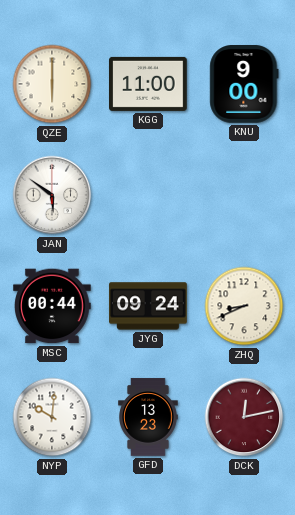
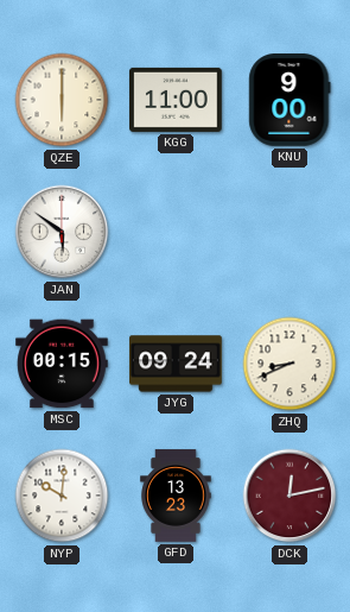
MSC: 00:44 -> 00:15
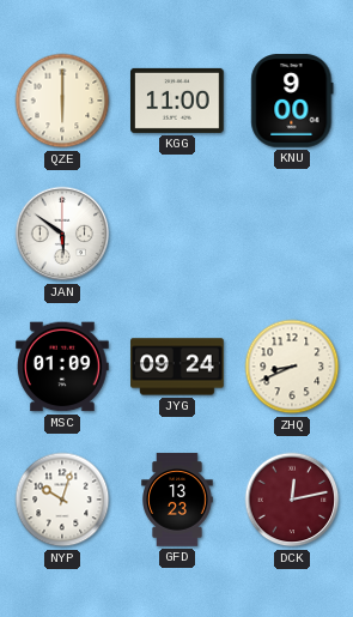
MSC: 00:15 -> 01:09
NYP: 10:01 -> 10:03
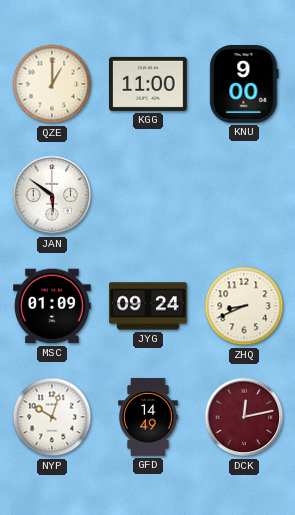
QZE: 6:00 -> 1:00
GFD: 13:23 -> 14:49
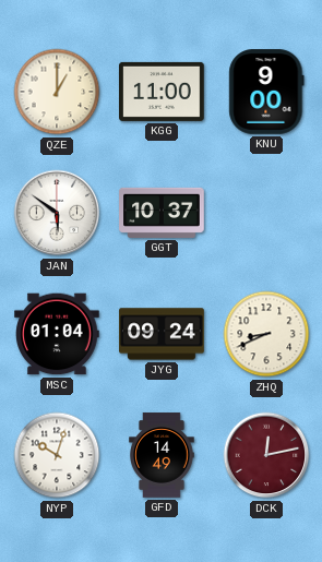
GGT: none -> 10:37
MSC: 01:09 -> 01:04
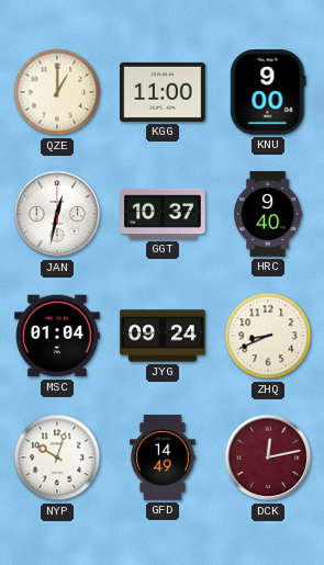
JAN: 5:51 -> 12:32
HRC: none -> 9:40
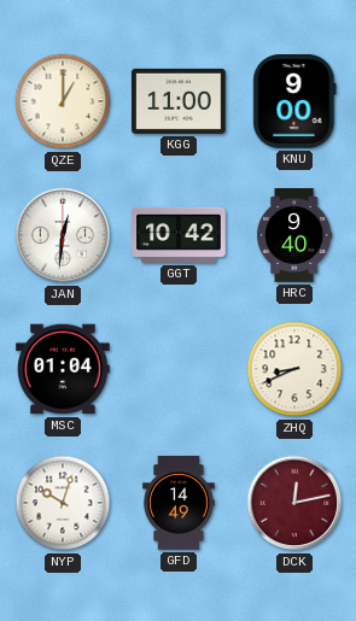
JAN: 12:32 -> 12:31
GGT: 10:37 -> 10:42
JYG: 09:24 -> none
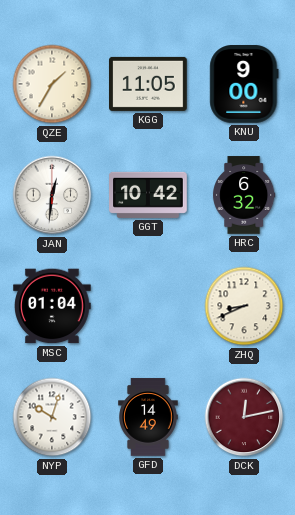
QZE: 1:00 -> 1:35
KGG: 11:00 -> 11:05
HRC: 9:40 -> 6:32
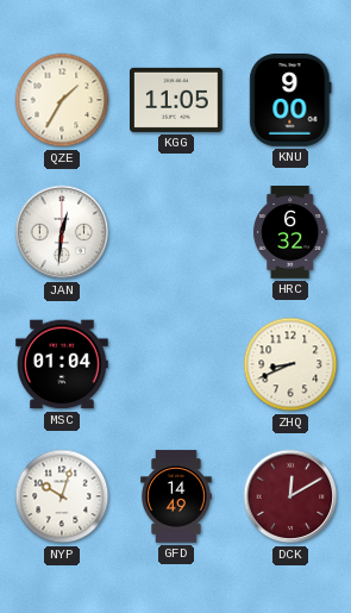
GGT: 10:42 -> none
DCK: 12:13 -> 12:10
